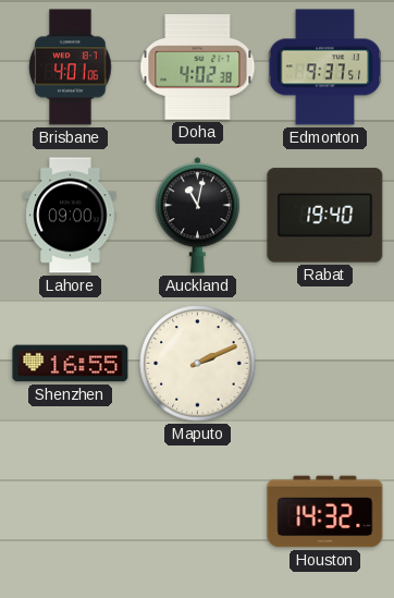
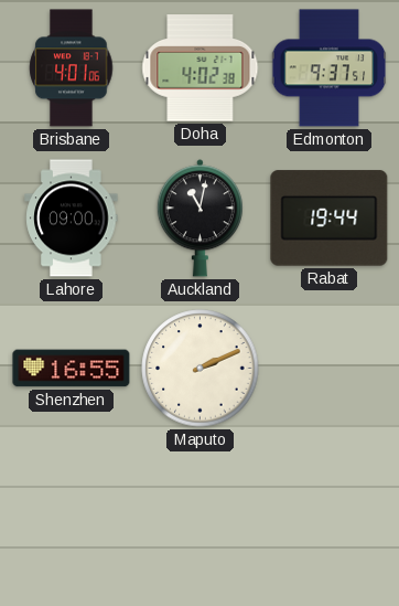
Rabat: 19:40 -> 19:44
Houston: 14:32 -> none
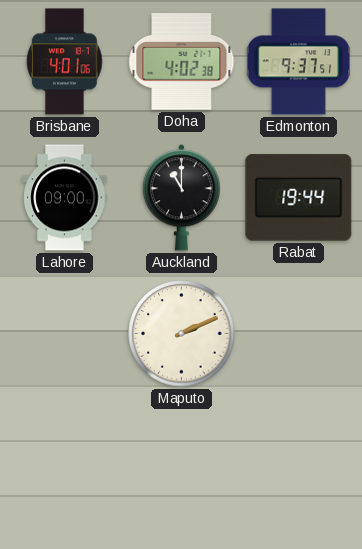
Auckland: 11:02 -> 11:00
Shenzhen: 16:55 -> none
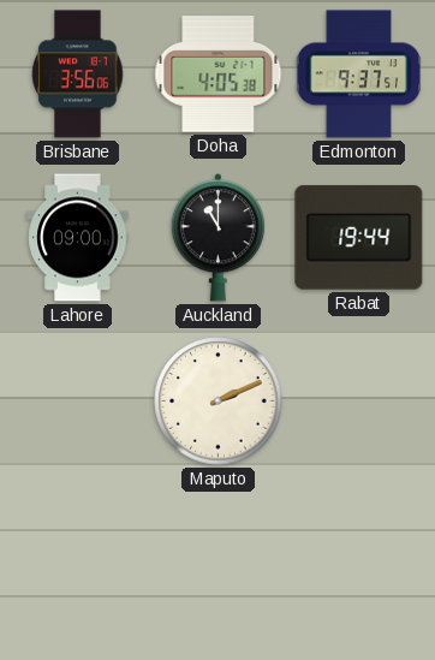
Brisbane: 4:01 -> 3:56
Doha: 4:02 -> 4:05
